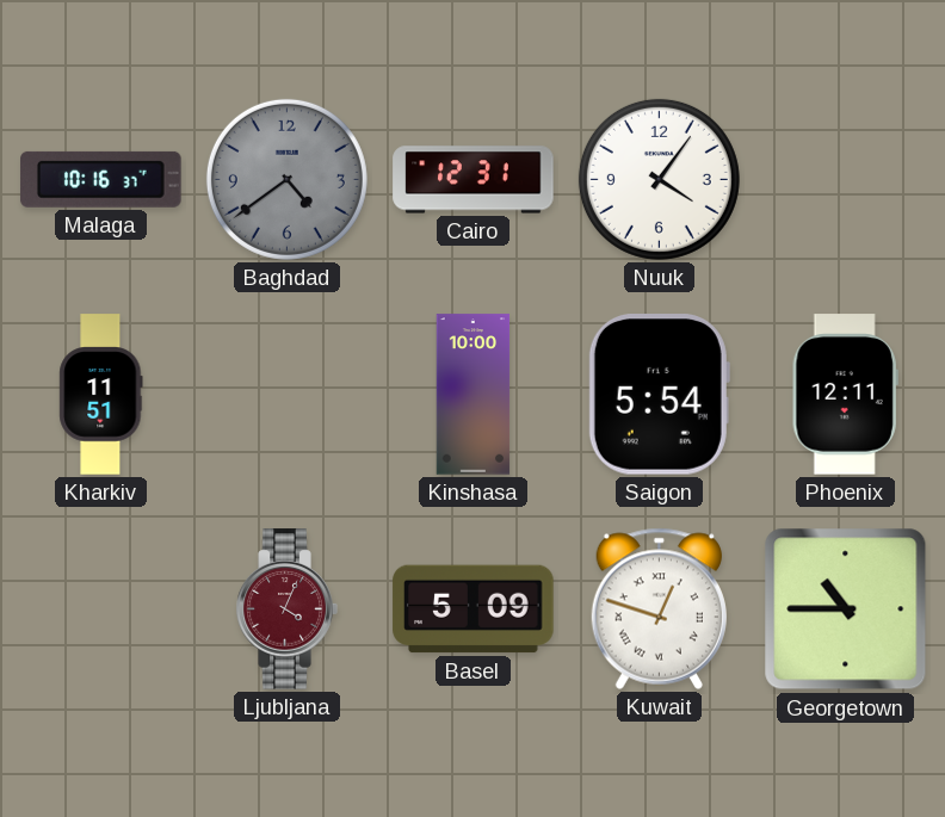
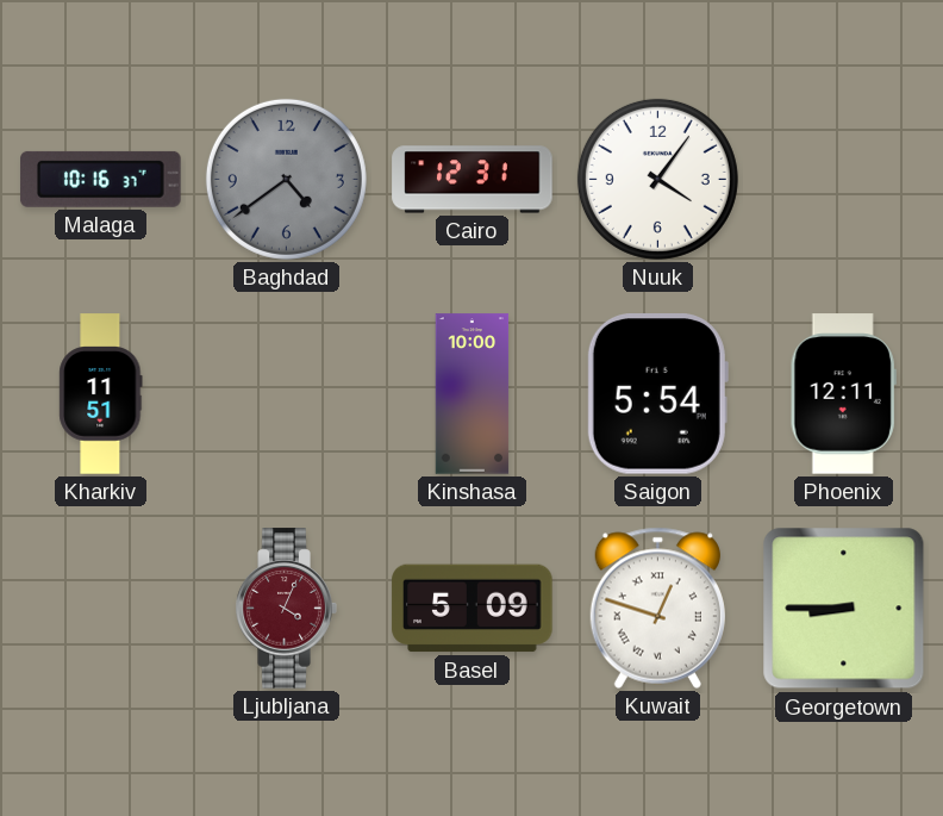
Georgetown: 10:45 -> 8:45
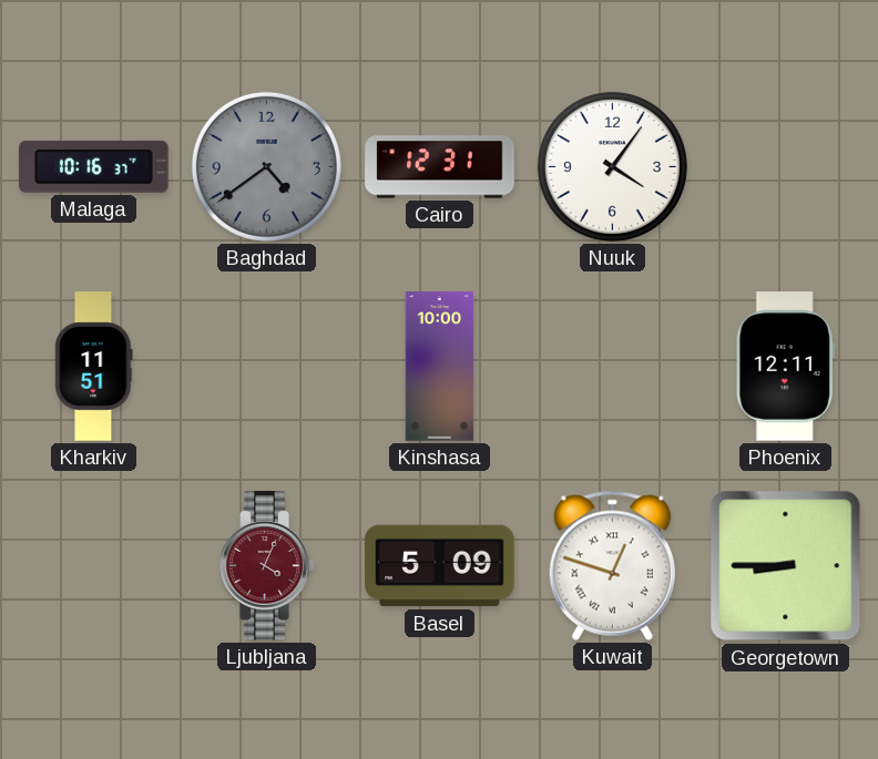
Saigon: 5:54 -> none
